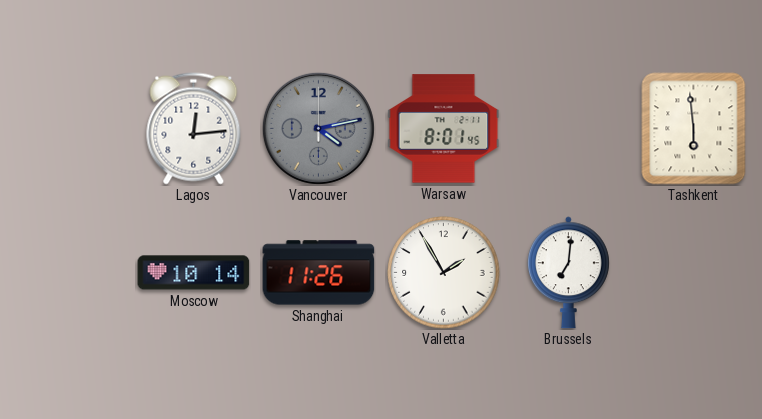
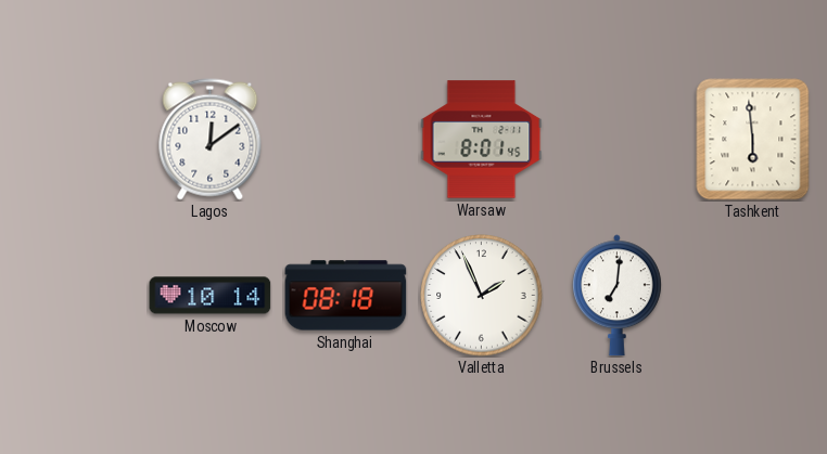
Lagos: 12:14 -> 12:09
Vancouver: 4:13 -> none
Shanghai: 11:26 -> 08:18
Valletta: 1:55 -> 1:56
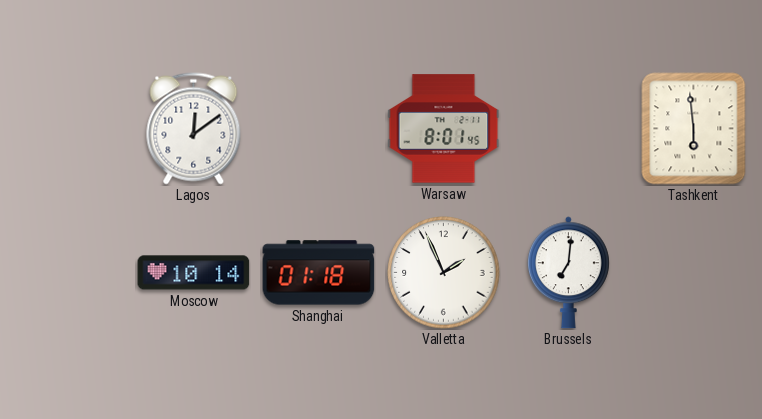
Shanghai: 08:18 -> 01:18
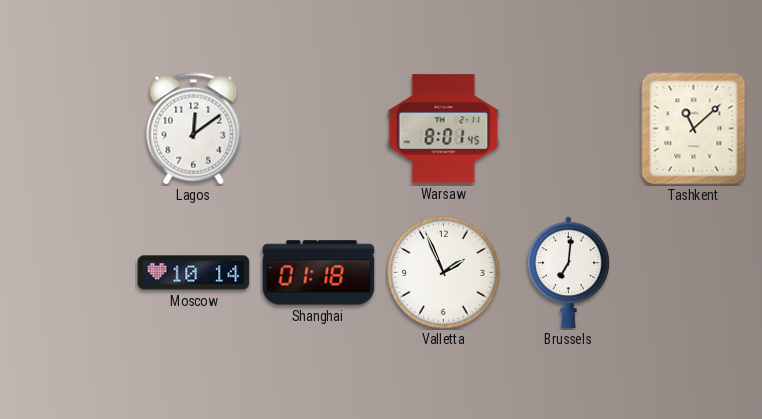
Tashkent: 5:59 -> 11:08
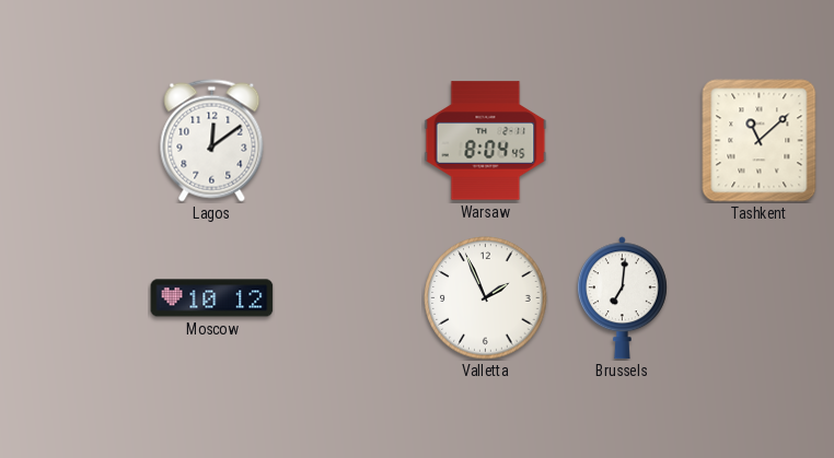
Warsaw: 8:01 -> 8:04
Moscow: 10:14 -> 10:12
Shanghai: 01:18 -> none
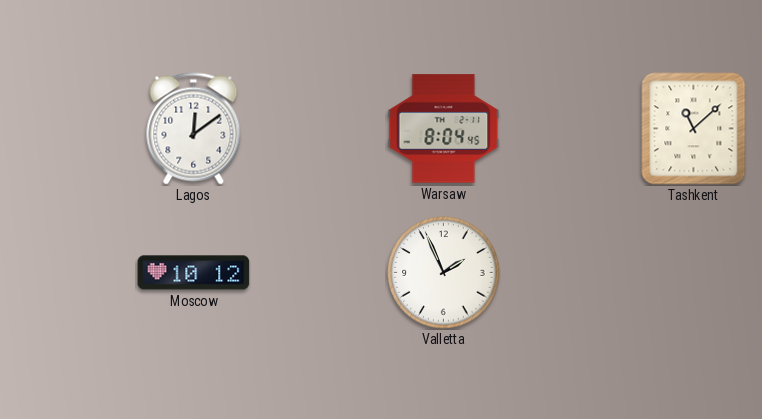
Brussels: 7:01 -> none
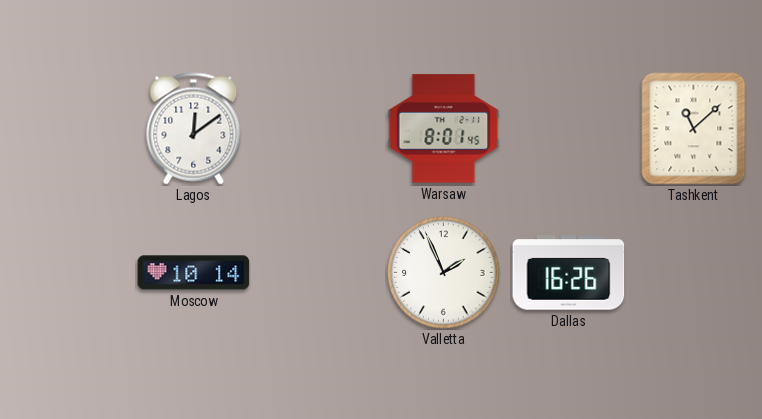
Warsaw: 8:04 -> 8:01
Moscow: 10:12 -> 10:14
Dallas: none -> 16:26
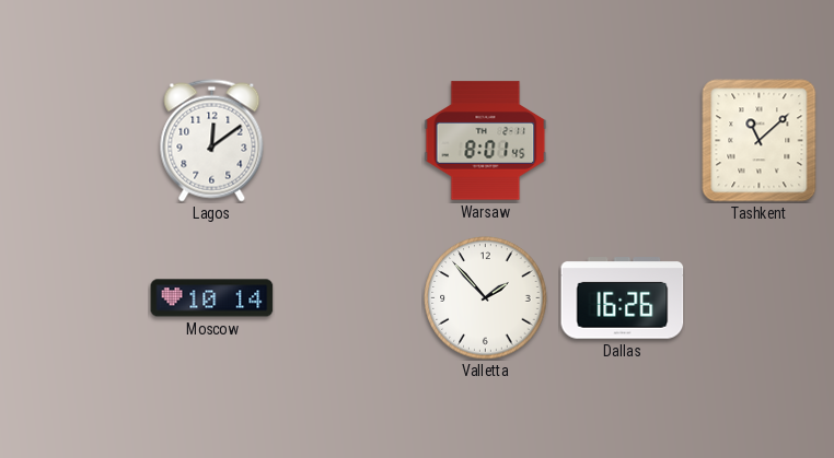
Valletta: 1:56 -> 1:53
